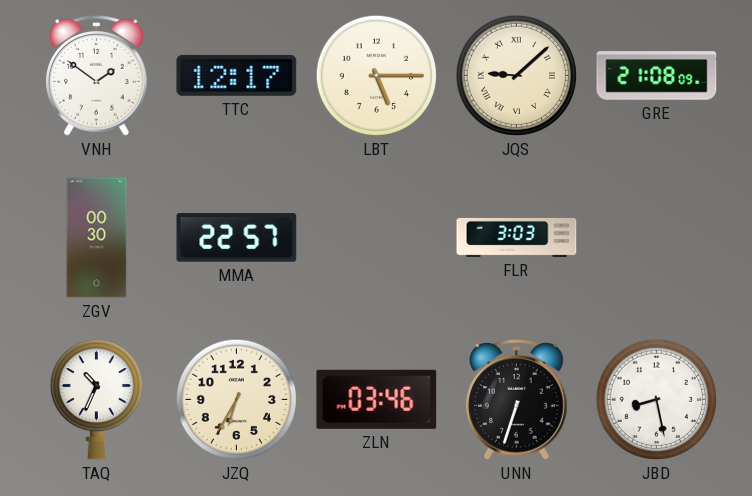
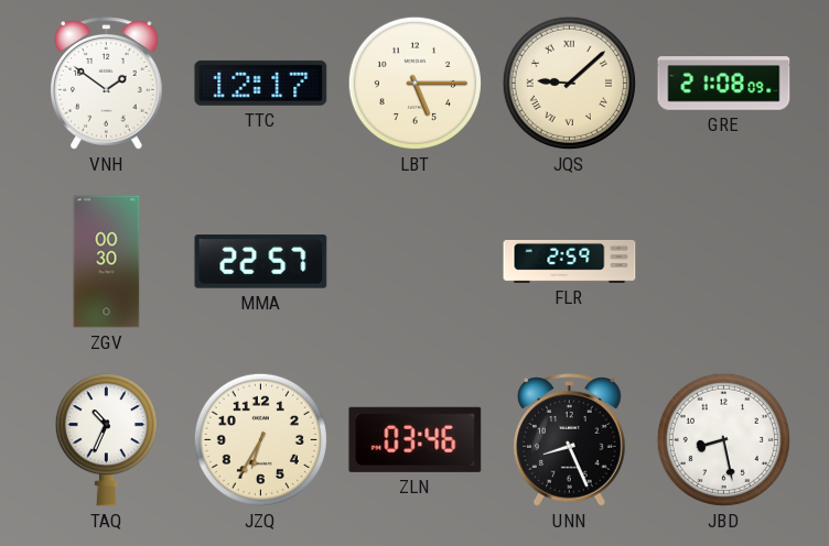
FLR: 3:03 -> 2:59
UNN: 6:33 -> 8:26
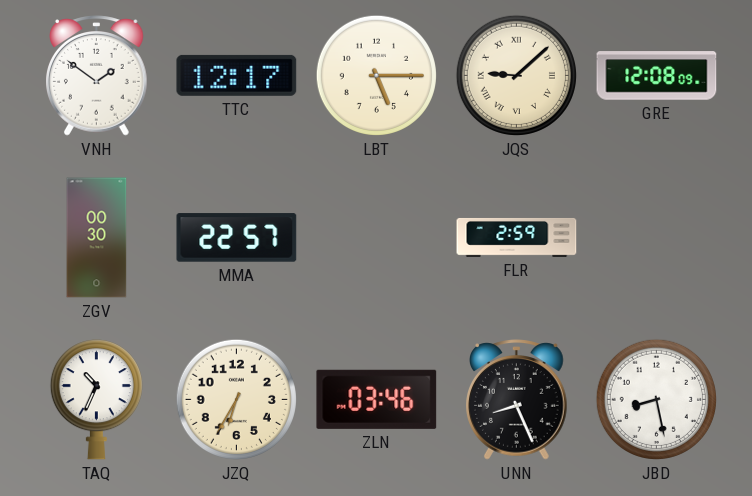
GRE: 21:08 -> 12:08
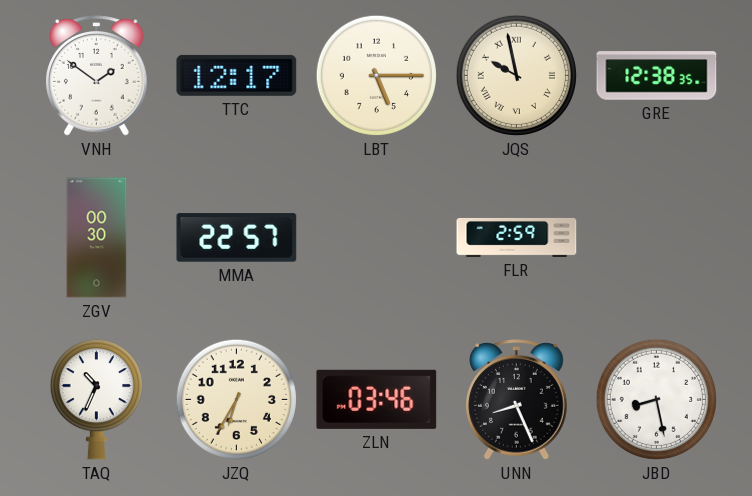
JQS: 9:08 -> 9:58
GRE: 12:08 -> 12:38
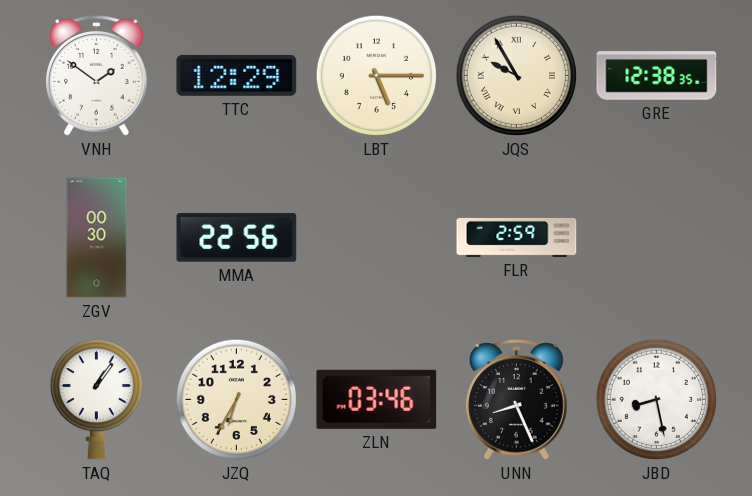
TTC: 12:17 -> 12:29
JQS: 9:58 -> 9:55
MMA: 22:57 -> 22:56
TAQ: 10:34 -> 1:06
